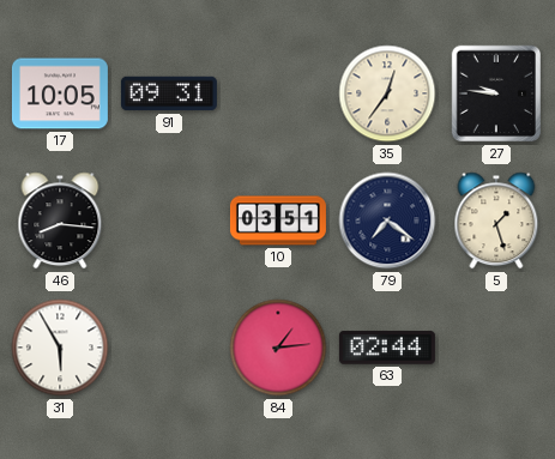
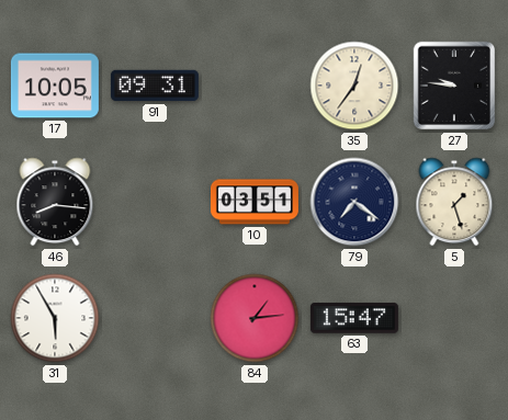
63: 02:44 -> 15:47
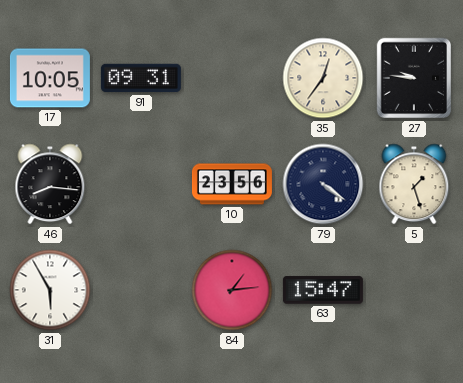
10: 03:51 -> 23:56
79: 7:21 -> 4:21
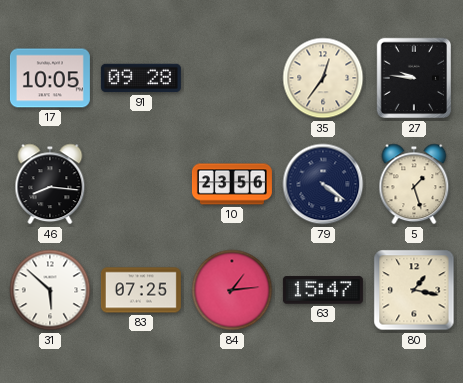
91: 09:31 -> 09:28
31: 5:55 -> 5:52
83: none -> 07:25
80: none -> 1:17
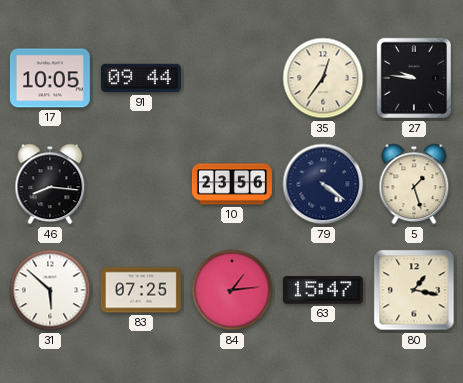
91: 09:28 -> 09:44
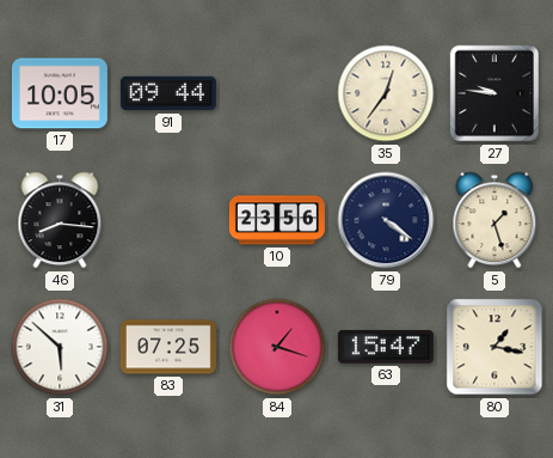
84: 1:14 -> 1:18
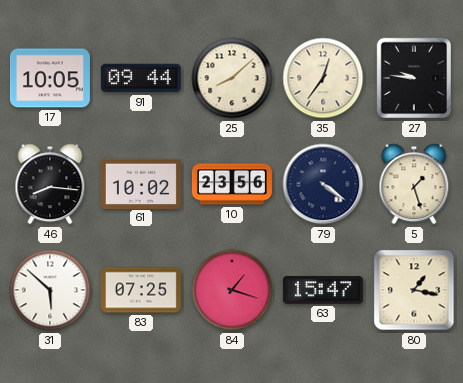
25: none -> 8:08
61: none -> 10:02
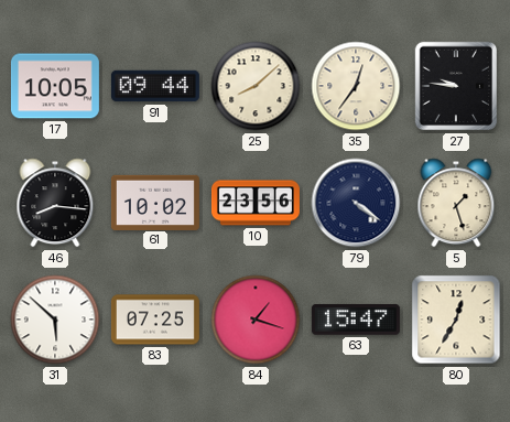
80: 1:17 -> 12:35
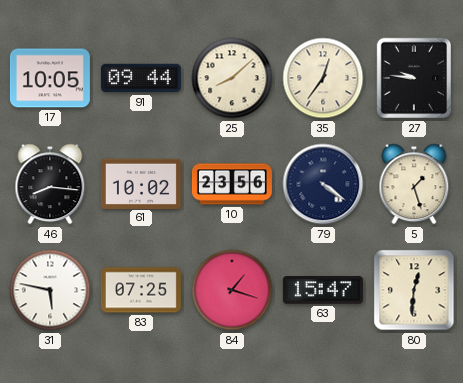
31: 5:52 -> 5:47
80: 12:35 -> 12:31
